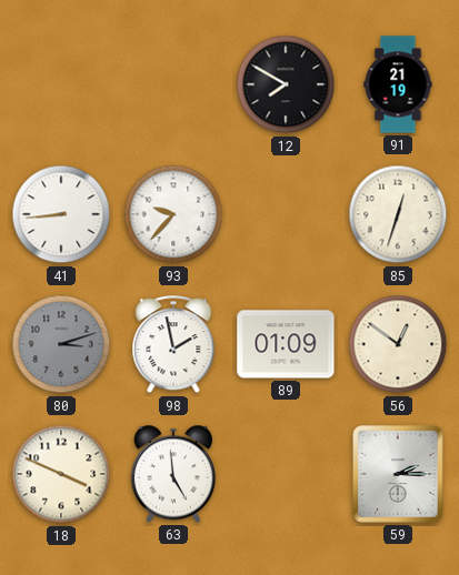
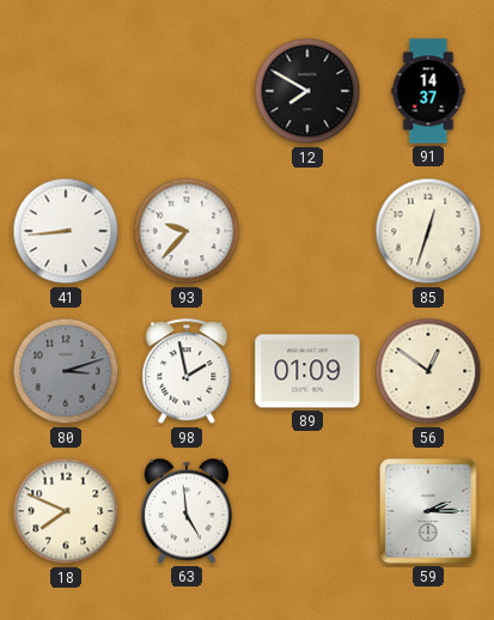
91: 21:19 -> 14:37
18: 3:49 -> 7:49
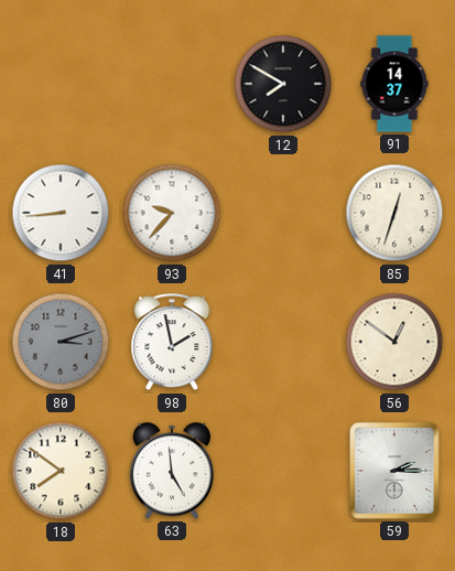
89: 01:09 -> none
18: 7:49 -> 7:51
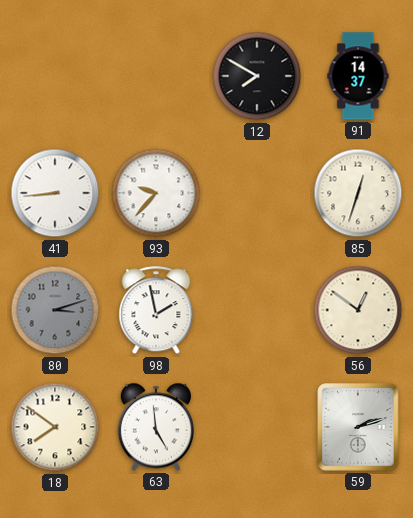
59: 2:15 -> 2:12
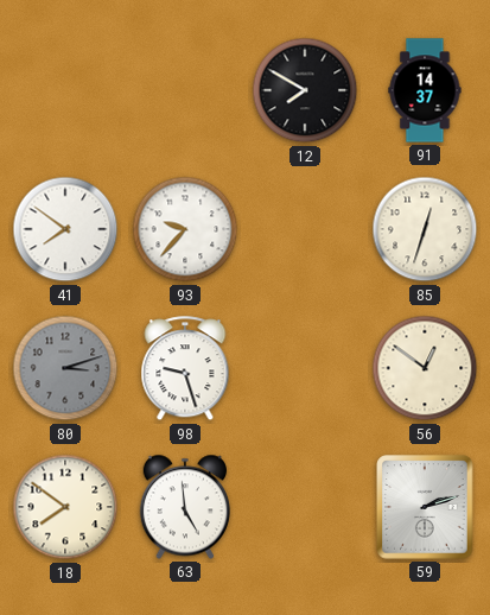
41: 8:44 -> 7:51
98: 1:58 -> 9:27
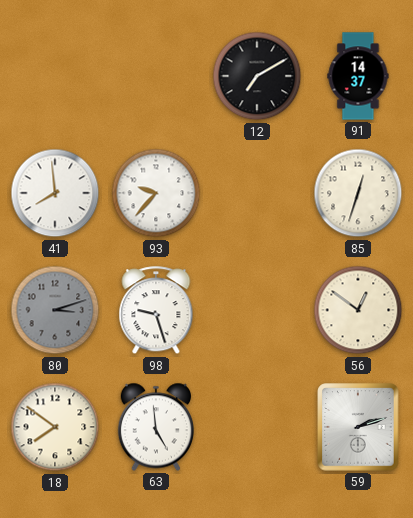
12: 7:50 -> 7:10
41: 7:51 -> 7:59
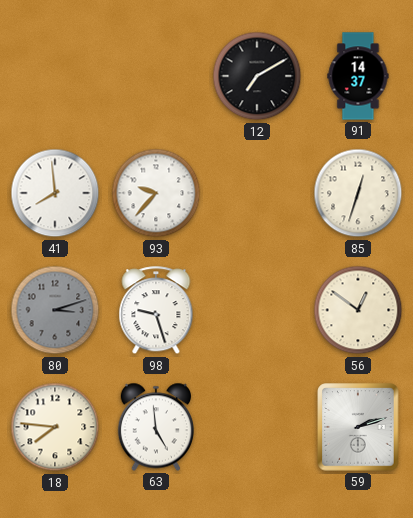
18: 7:51 -> 7:46
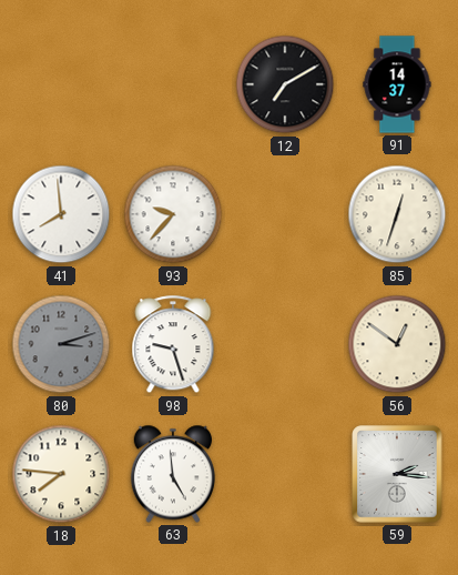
59: 2:12 -> 2:16
